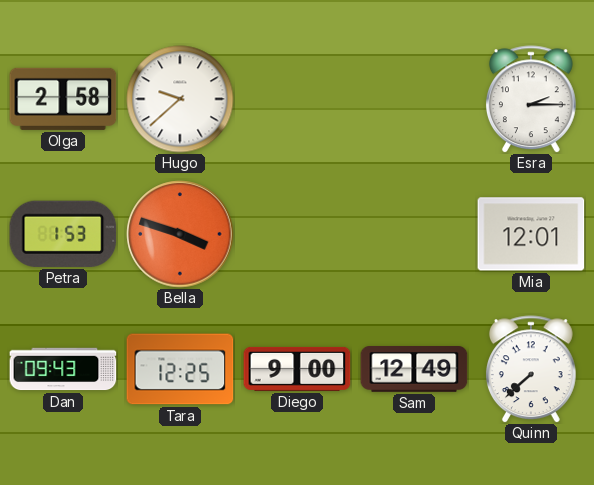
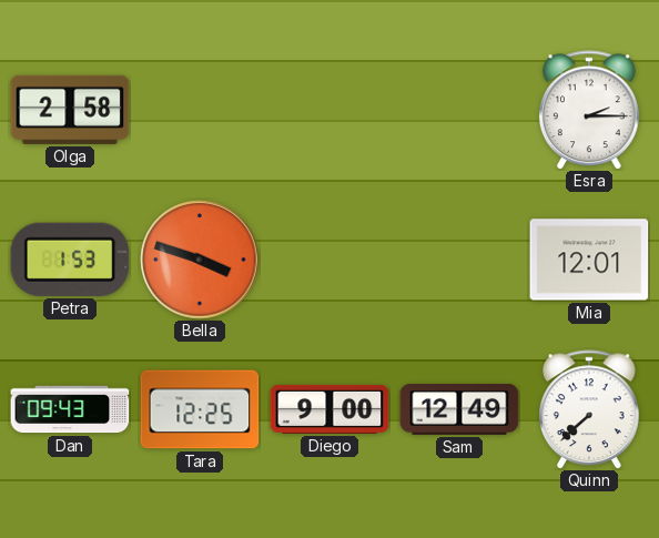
Hugo: 9:38 -> none
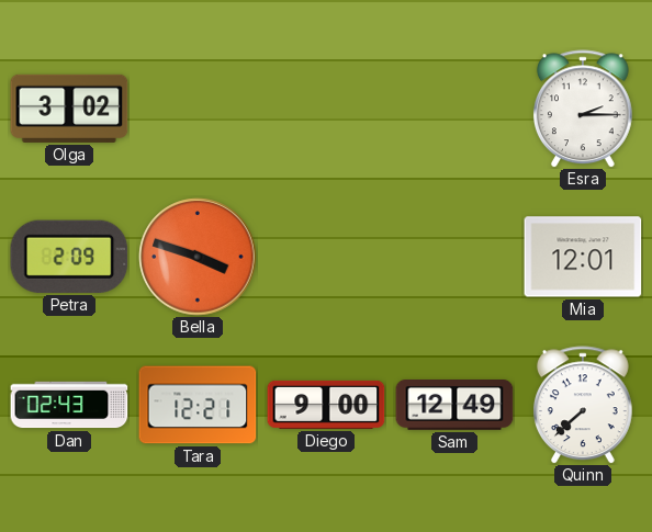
Olga: 2:58 -> 3:02
Petra: 1:53 -> 2:09
Dan: 09:43 -> 02:43
Tara: 12:25 -> 12:21
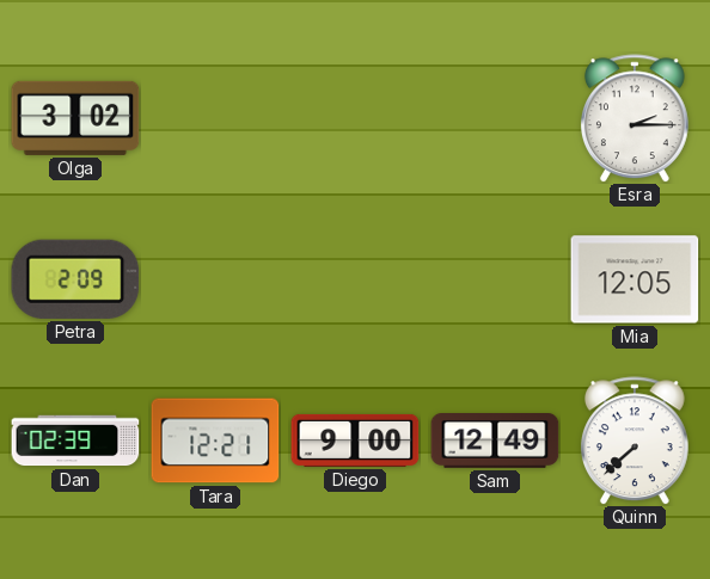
Bella: 3:48 -> none
Mia: 12:01 -> 12:05
Dan: 02:43 -> 02:39
